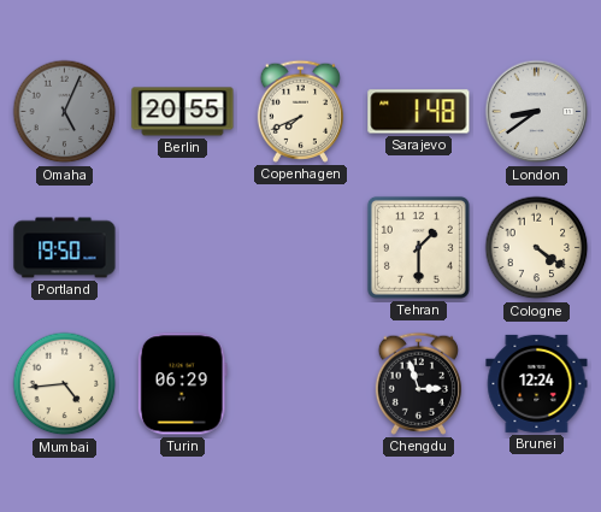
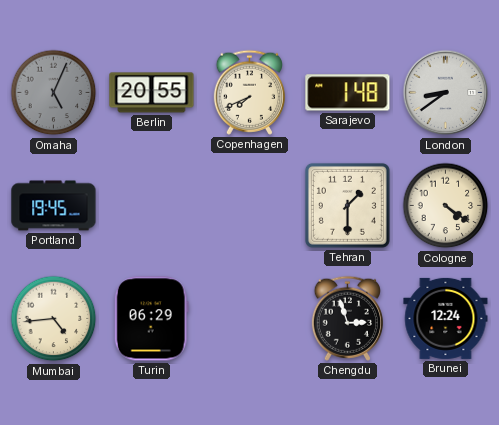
Portland: 19:50 -> 19:45
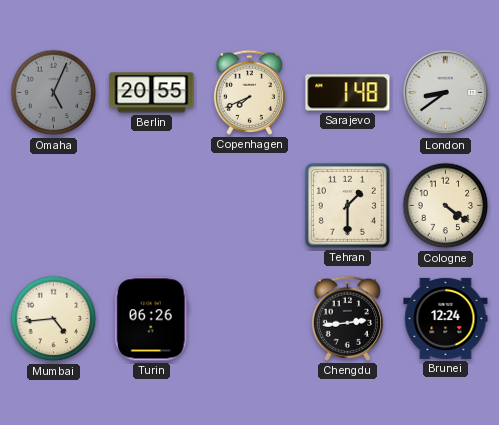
Portland: 19:45 -> none
Turin: 06:29 -> 06:26
Chengdu: 2:57 -> 2:44
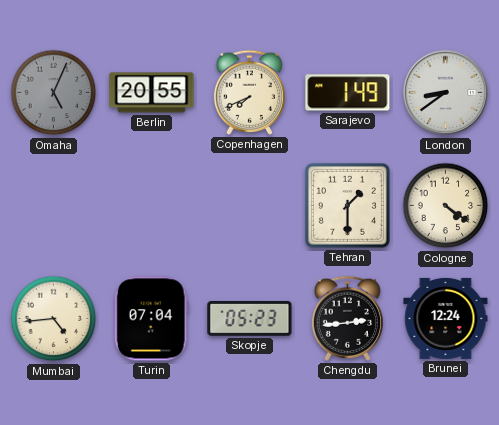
Sarajevo: 1:48 -> 1:49
Turin: 06:26 -> 07:04
Skopje: none -> 05:23
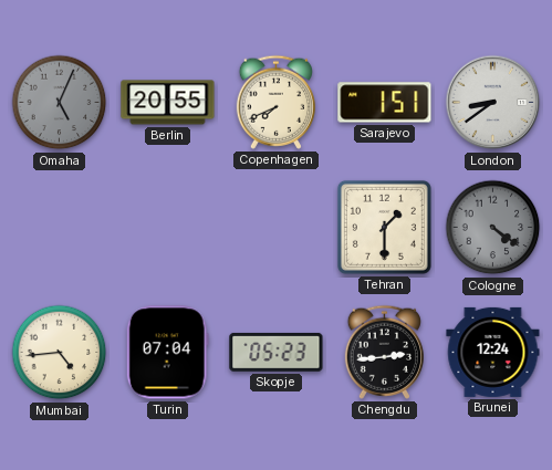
Sarajevo: 1:49 -> 1:51
Cologne dial: cream -> grey
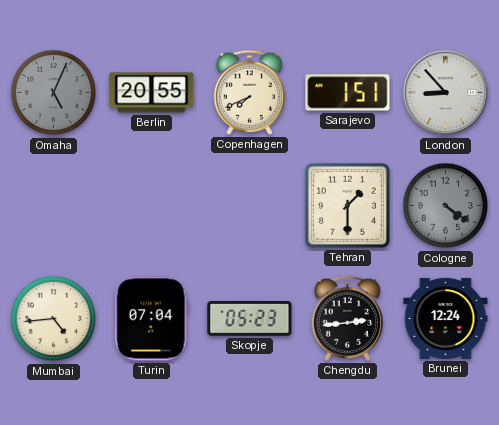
London: 8:39 -> 8:53
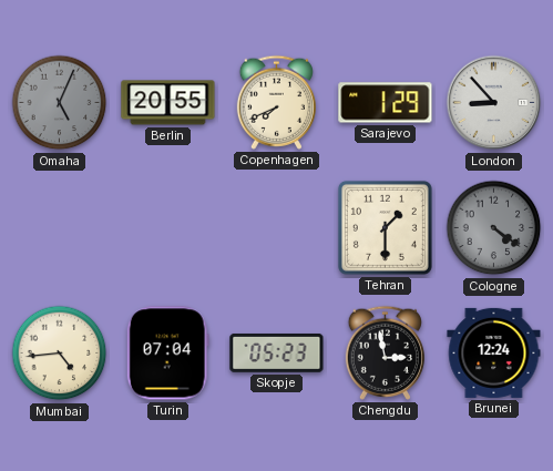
Sarajevo: 1:51 -> 1:29
Chengdu: 2:44 -> 2:58
